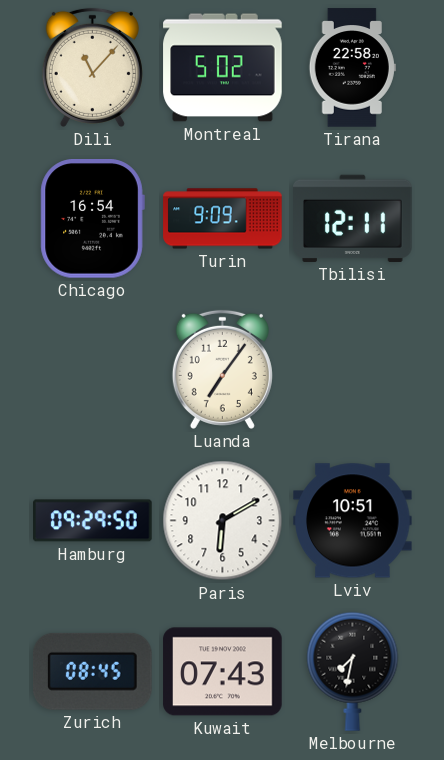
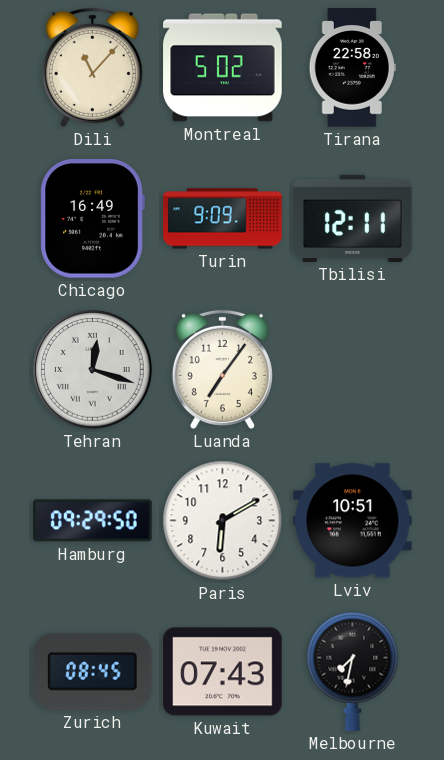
Chicago: 16:54 -> 16:49
Tehran: none -> 12:18
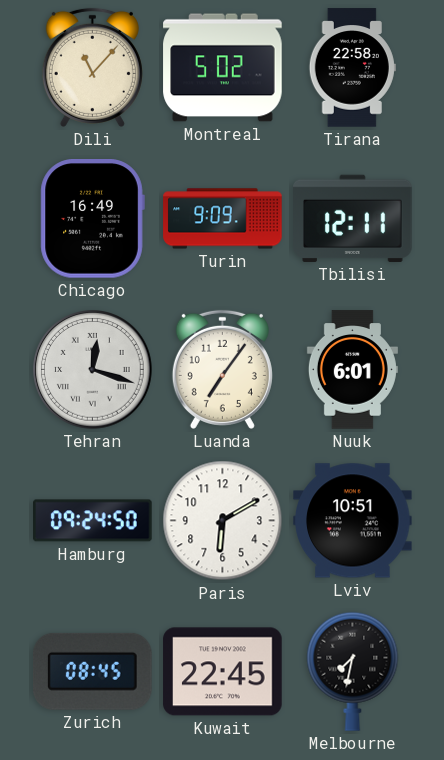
Nuuk: none -> 6:01
Hamburg: 09:29 -> 09:24
Kuwait: 07:43 -> 22:45
